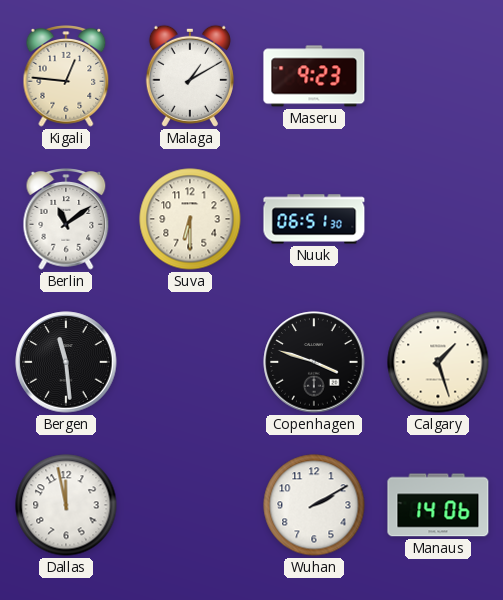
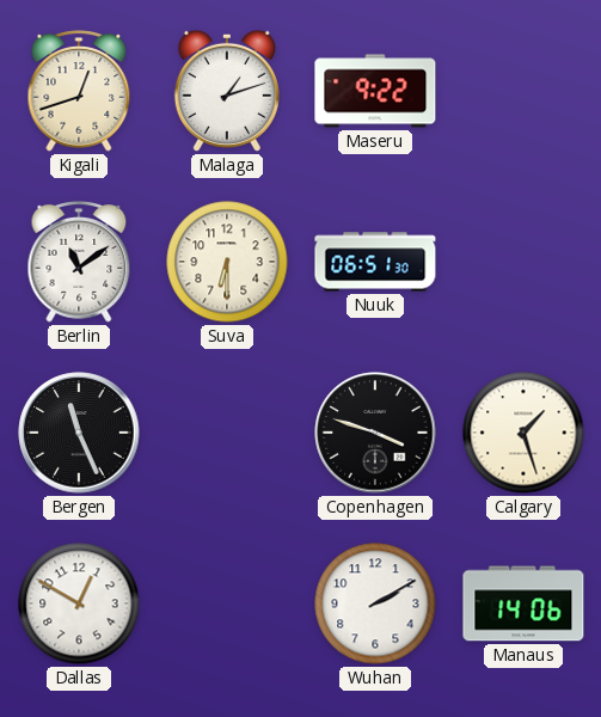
Kigali: 12:46 -> 12:42
Malaga: 1:10 -> 1:12
Maseru: 9:23 -> 9:22
Bergen: 11:29 -> 11:26
Dallas: 11:58 -> 12:50
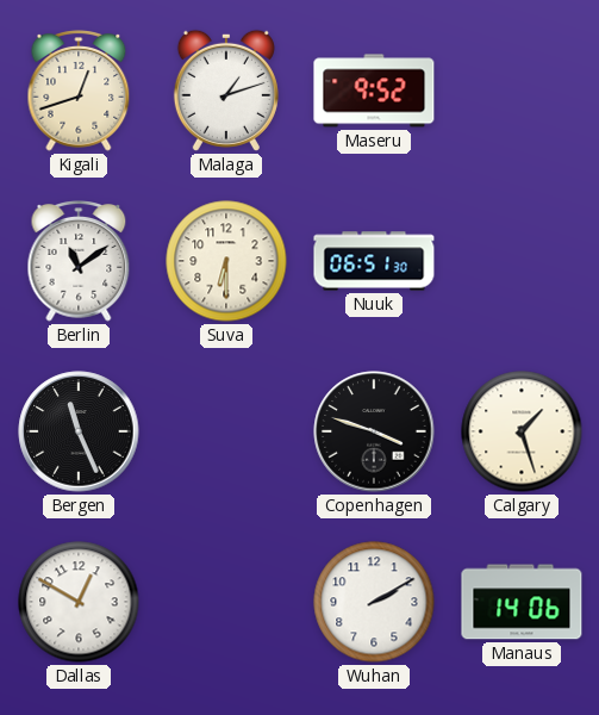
Maseru: 9:22 -> 9:52
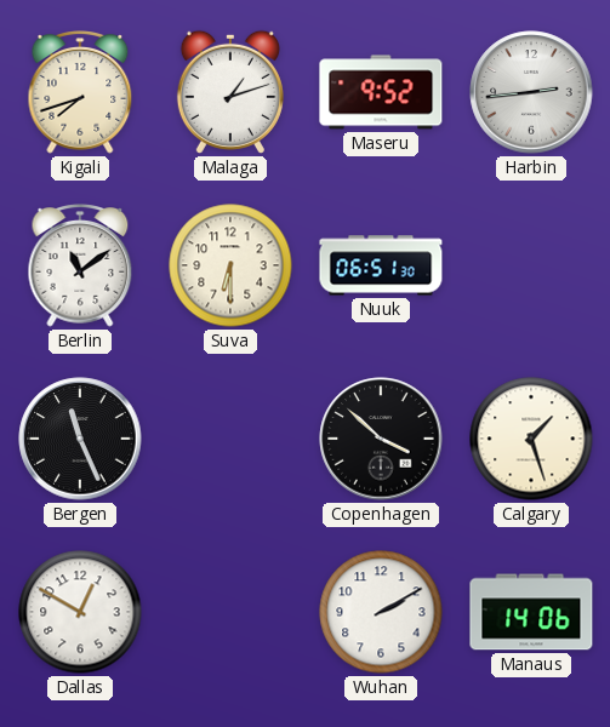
Kigali: 12:42 -> 7:42
Harbin: none -> 2:44
Copenhagen: 3:48 -> 3:52
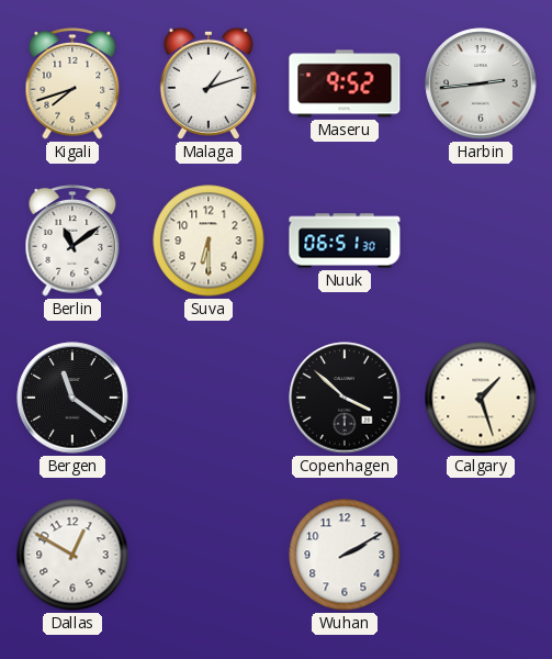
Bergen: 11:26 -> 11:21
Manaus: 14:06 -> none
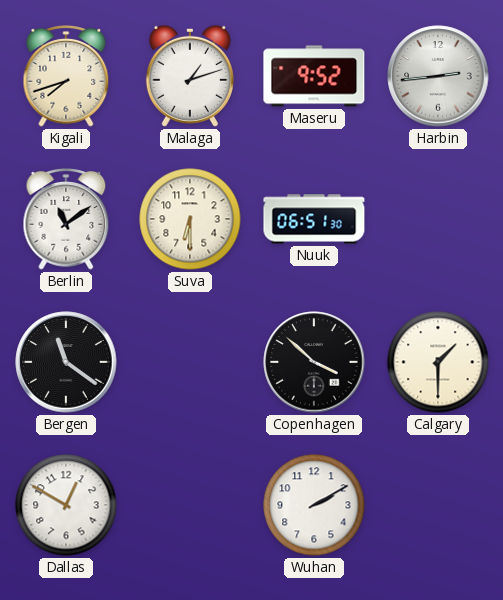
Calgary: 1:27 -> 1:30
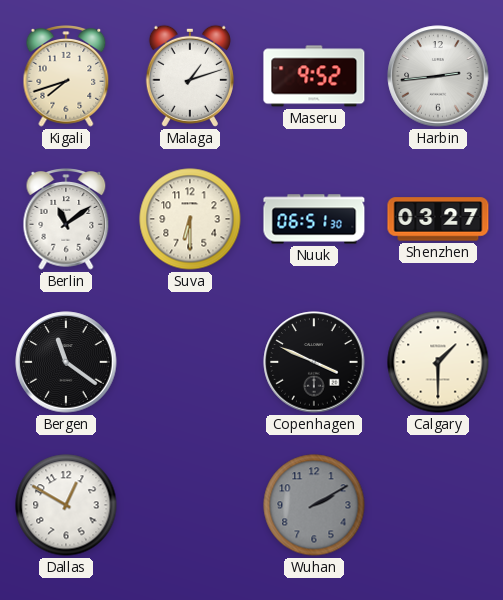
Shenzhen: none -> 03:27
Copenhagen: 3:52 -> 3:49
Wuhan dial: white -> grey
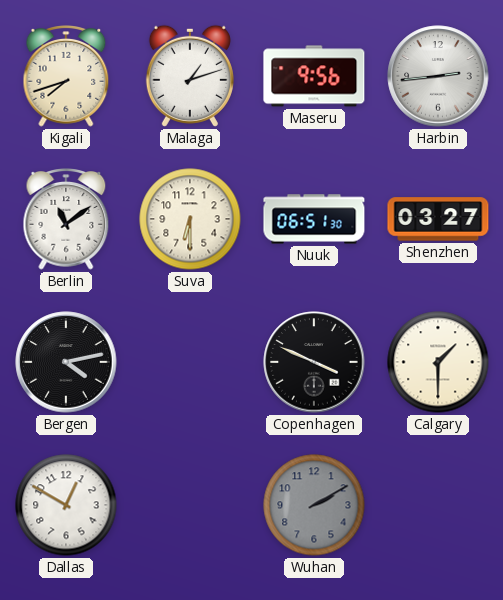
Maseru: 9:52 -> 9:56
Bergen: 11:21 -> 4:13
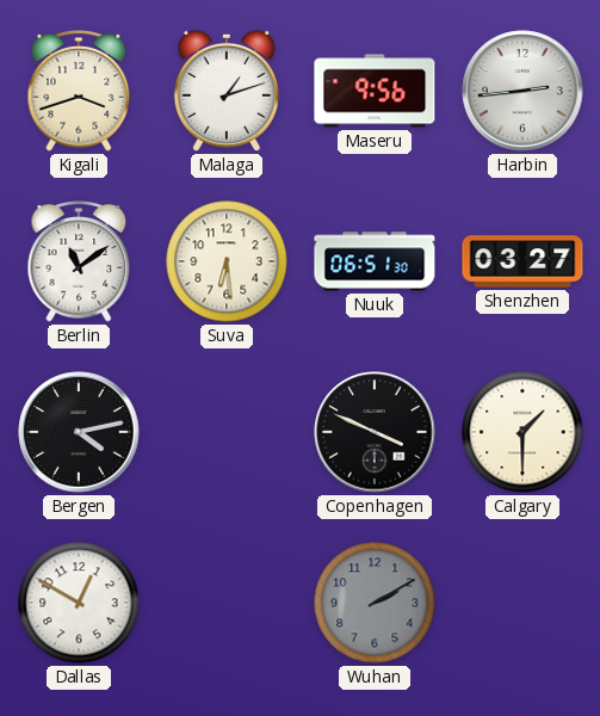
Kigali: 7:42 -> 3:42
Suva: 6:30 -> 6:29
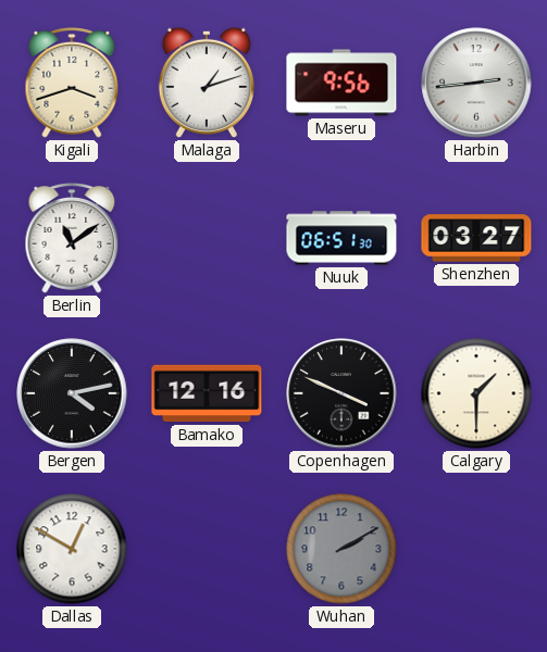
Suva: 6:29 -> none
Bamako: none -> 12:16
